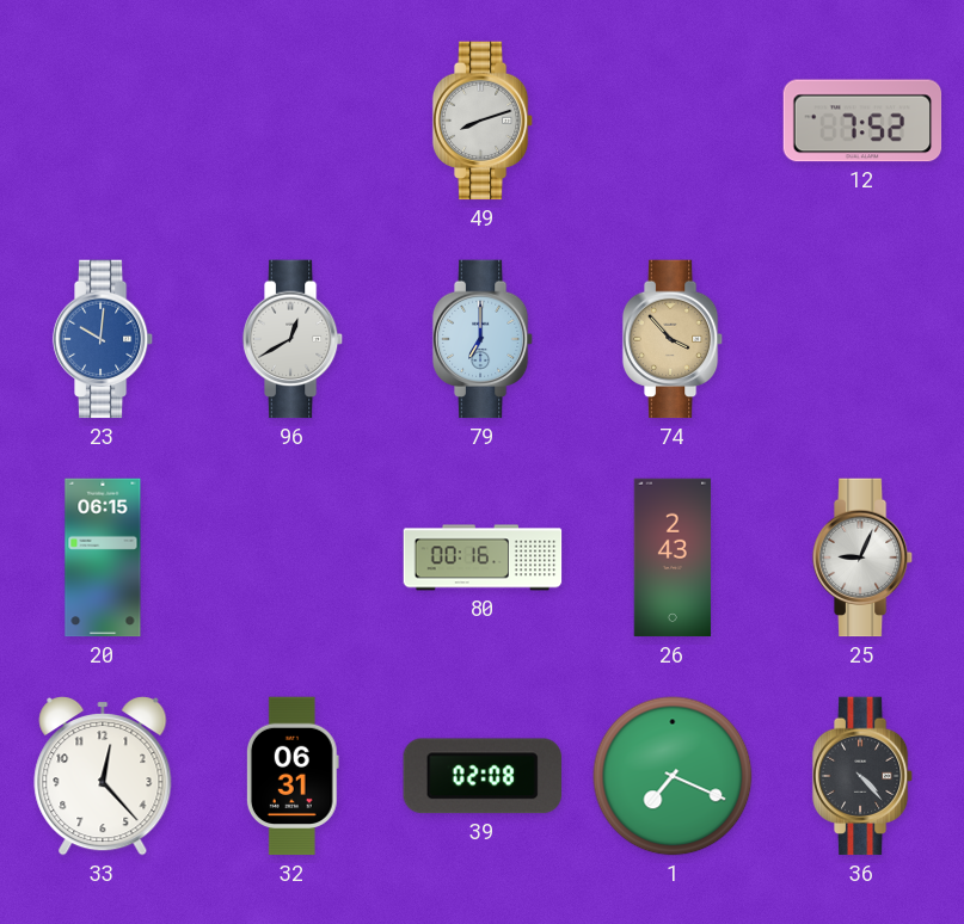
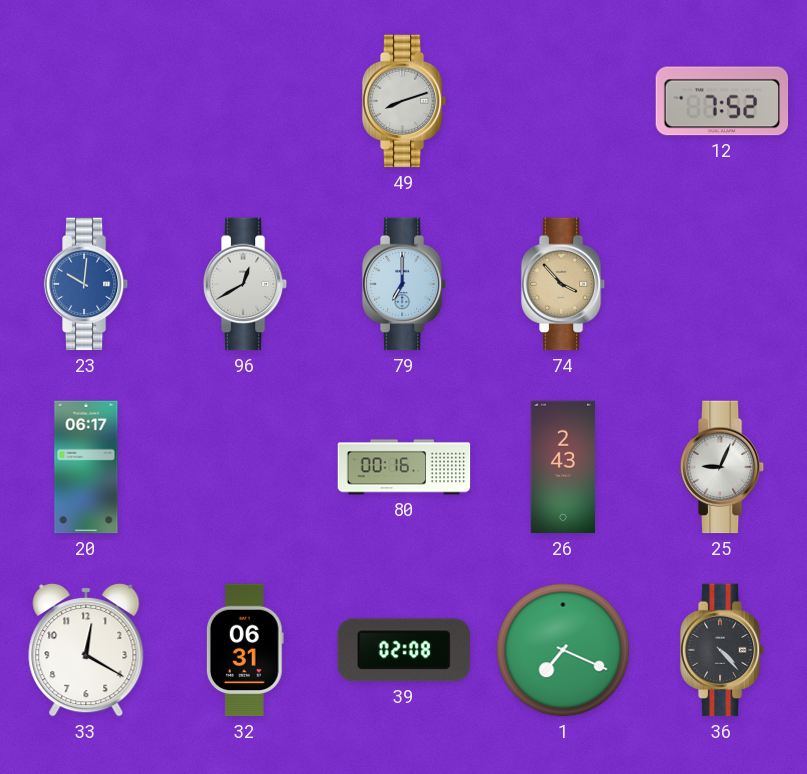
20: 06:15 -> 06:17
33: 12:23 -> 12:20
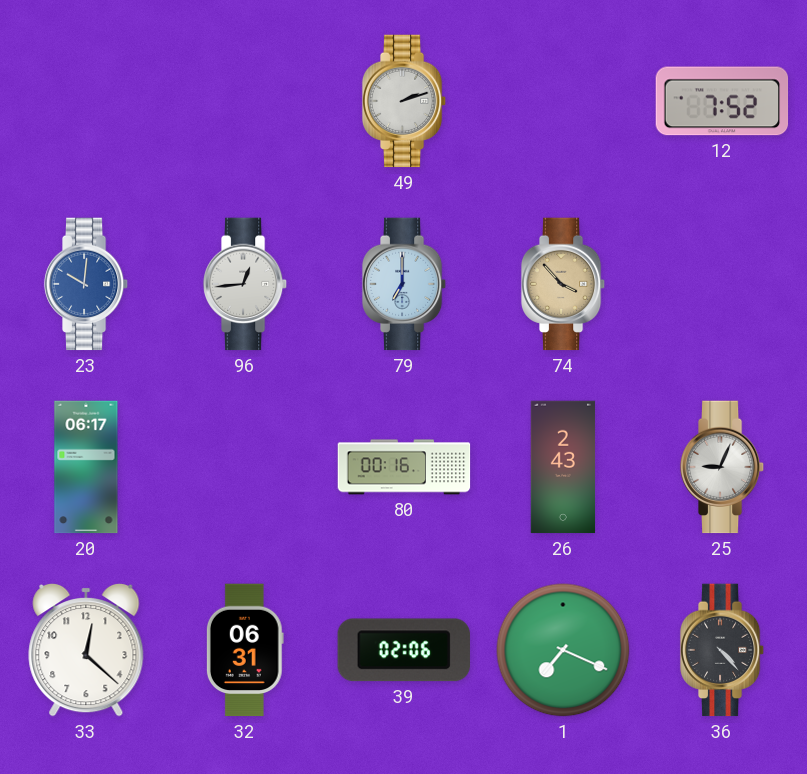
49: 8:12 -> 2:12
96: 12:40 -> 12:44
33: 12:20 -> 12:22
39: 02:08 -> 02:06
